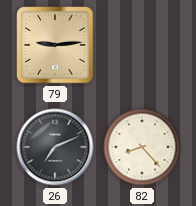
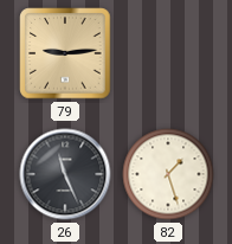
26: 7:11 -> 11:26
82: 8:23 -> 1:27
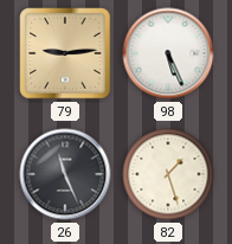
98: none -> 5:26
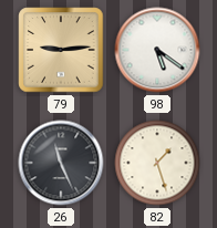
98: 5:26 -> 5:21
